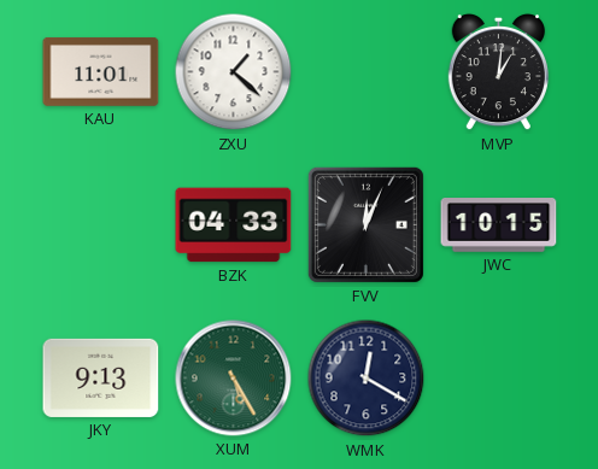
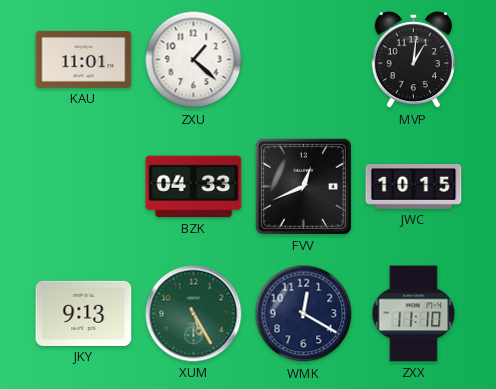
FVV: 12:04 -> 12:41
ZXX: none -> 11:10
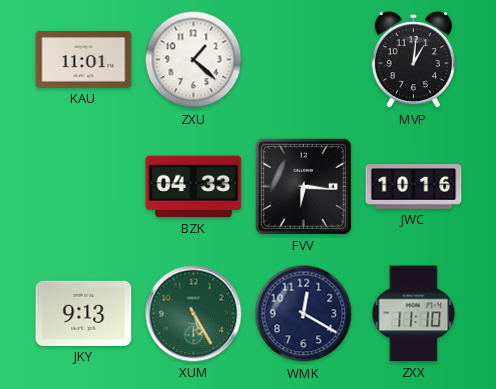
FVV: 12:41 -> 6:16
JWC: 10:15 -> 10:16
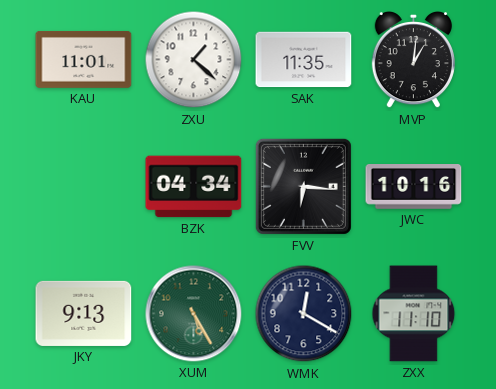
SAK: none -> 11:35
BZK: 04:33 -> 04:34
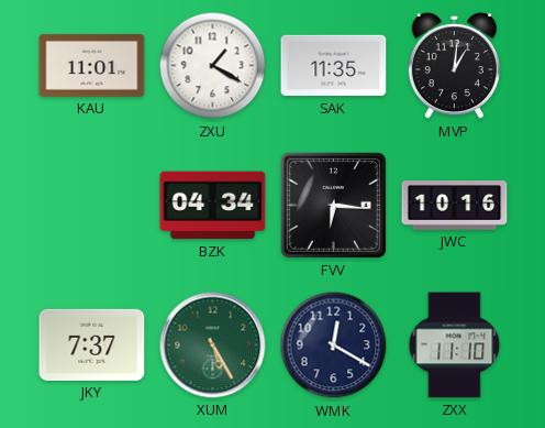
ZXU: 1:22 -> 1:20
JKY: 9:13 -> 7:37
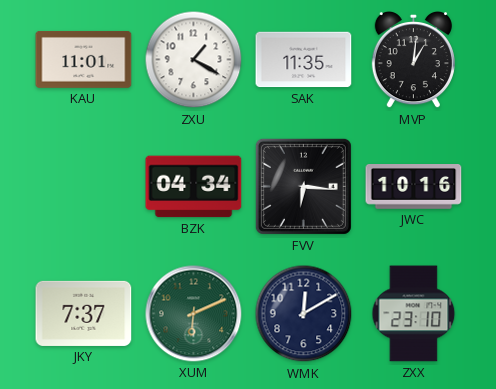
XUM: 5:25 -> 6:11
WMK: 12:20 -> 12:10
ZXX: 11:10 -> 23:10
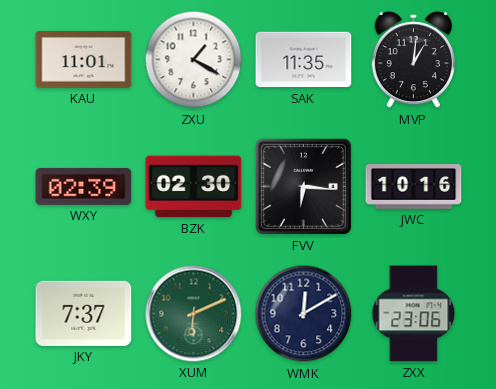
WXY: none -> 02:39
BZK: 04:34 -> 02:30
ZXX: 23:10 -> 23:06
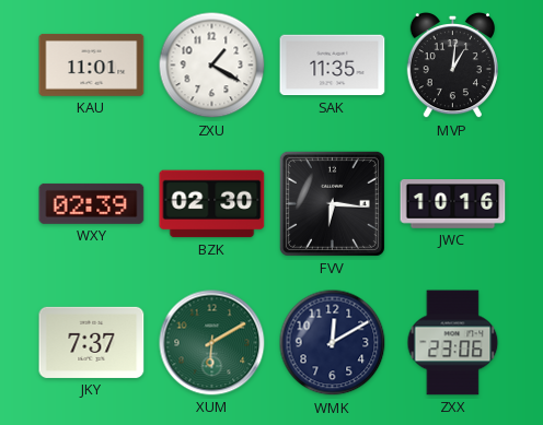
XUM: 6:11 -> 6:10
